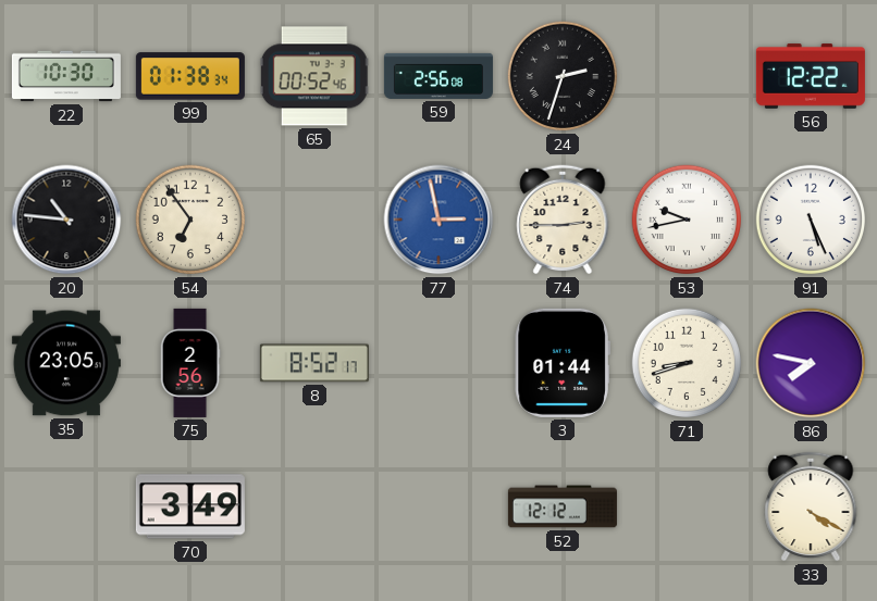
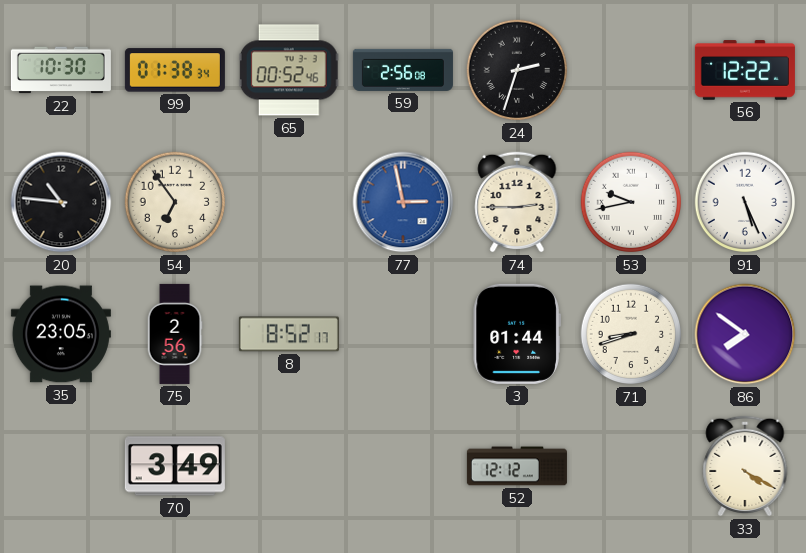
86: 7:47 -> 7:51
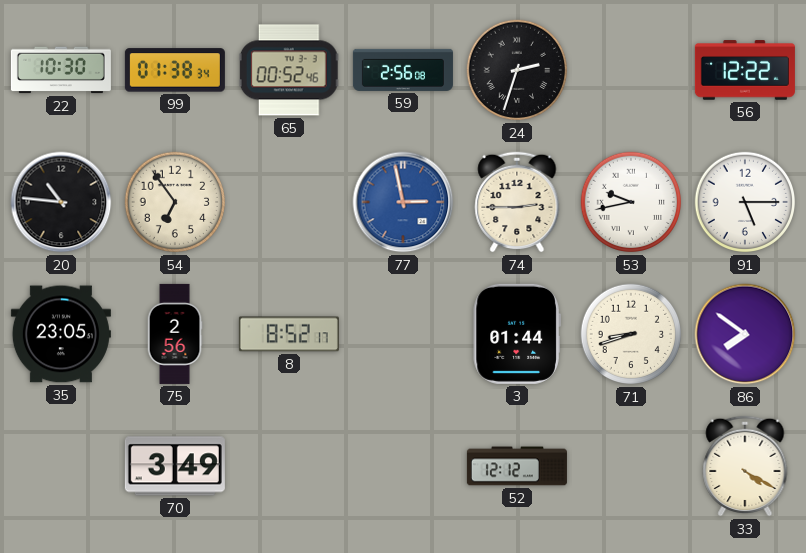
91: 5:26 -> 5:15
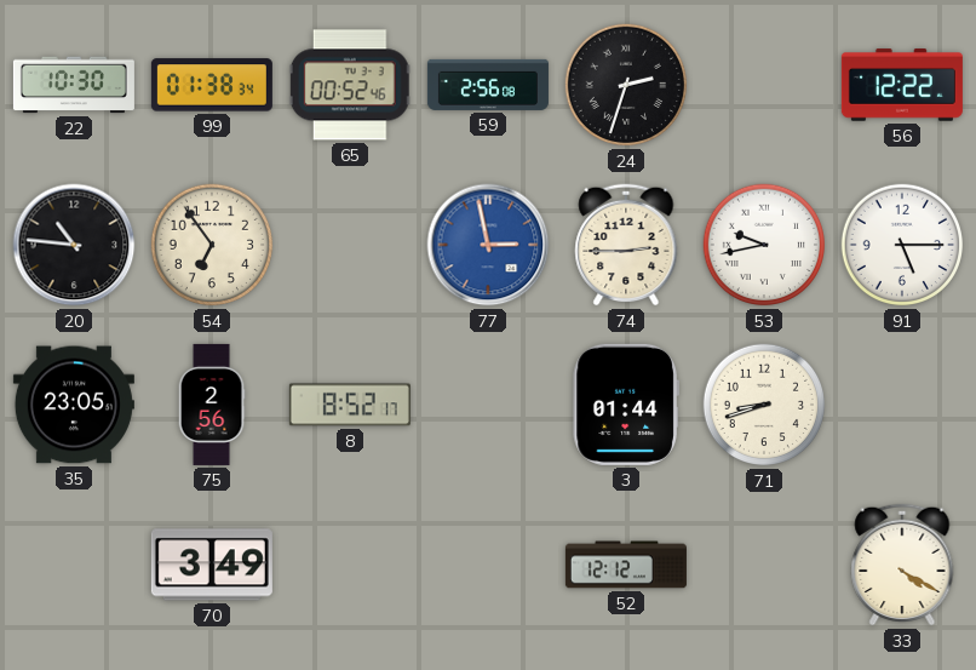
86: 7:51 -> none
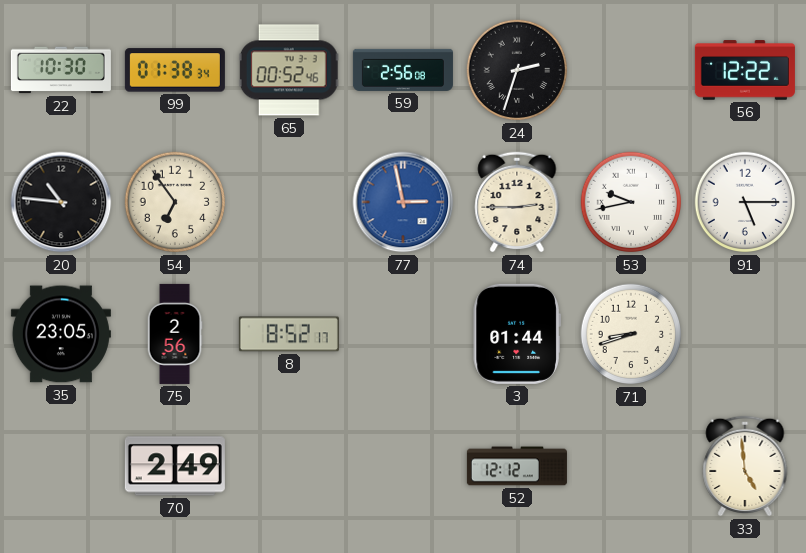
70: 3:49 -> 2:49
33: 4:20 -> 4:59
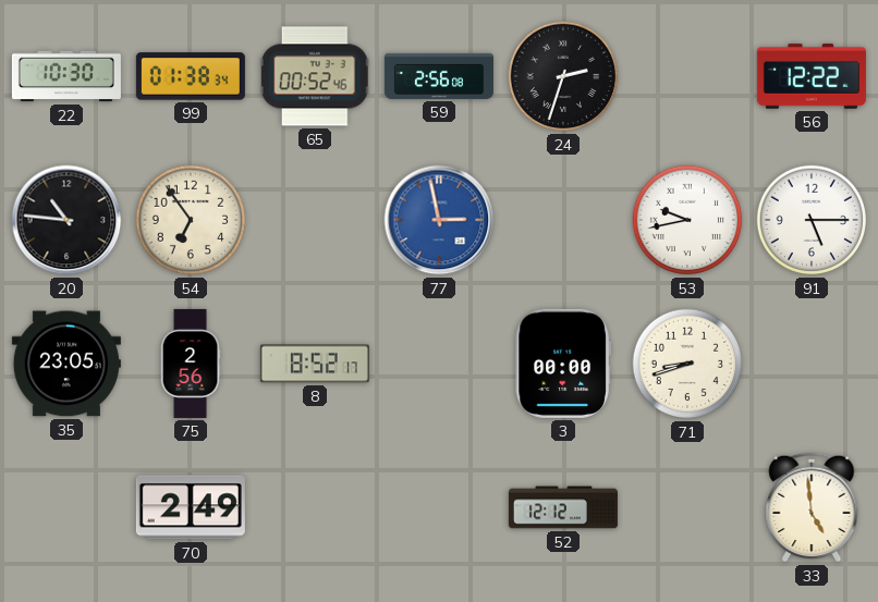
74: 2:45 -> none
3: 01:44 -> 00:00
